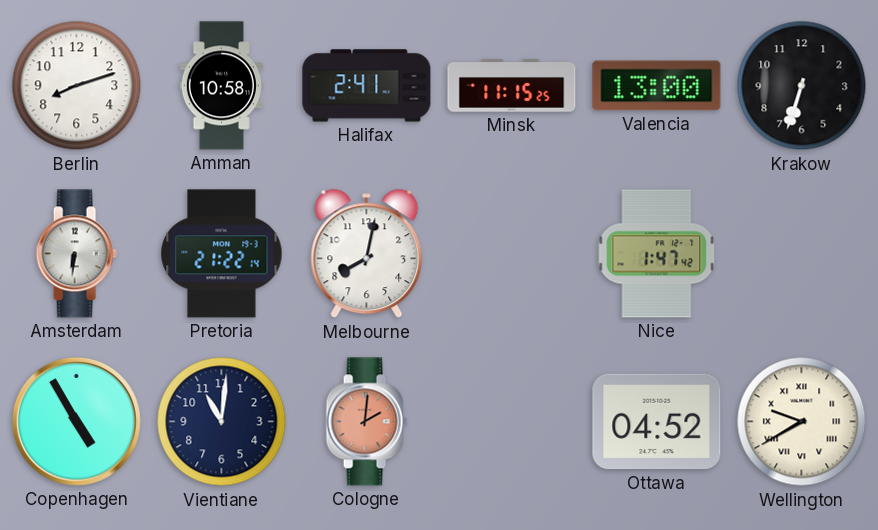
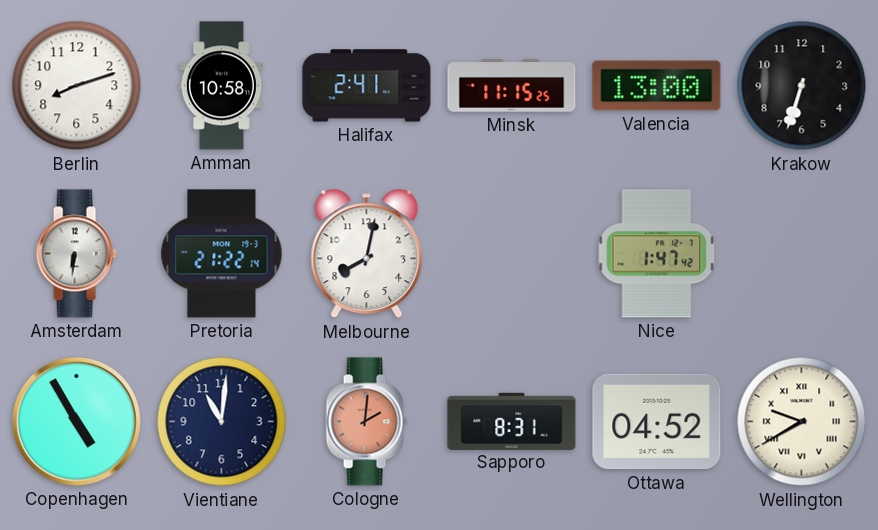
Sapporo: none -> 8:31
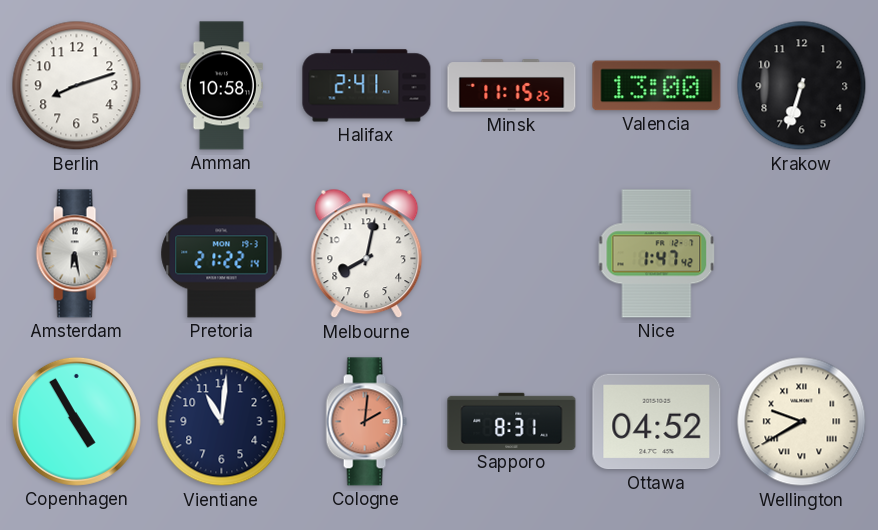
Amsterdam: 6:31 -> 6:28
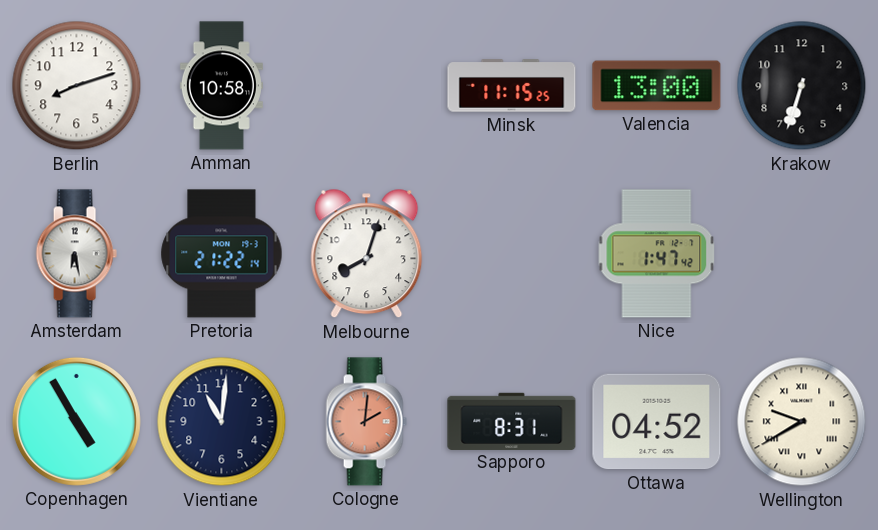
Halifax: 2:41 -> none
Melbourne: 8:02 -> 8:03
